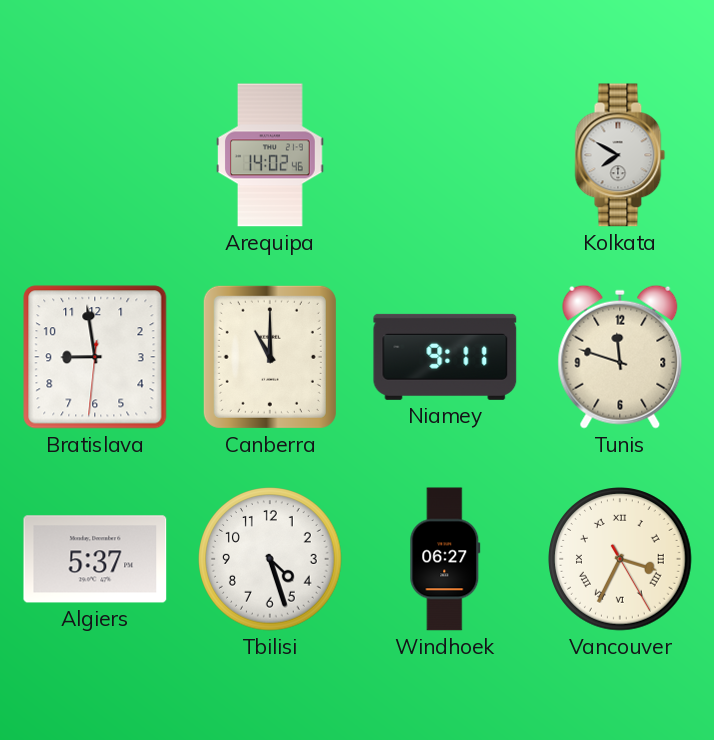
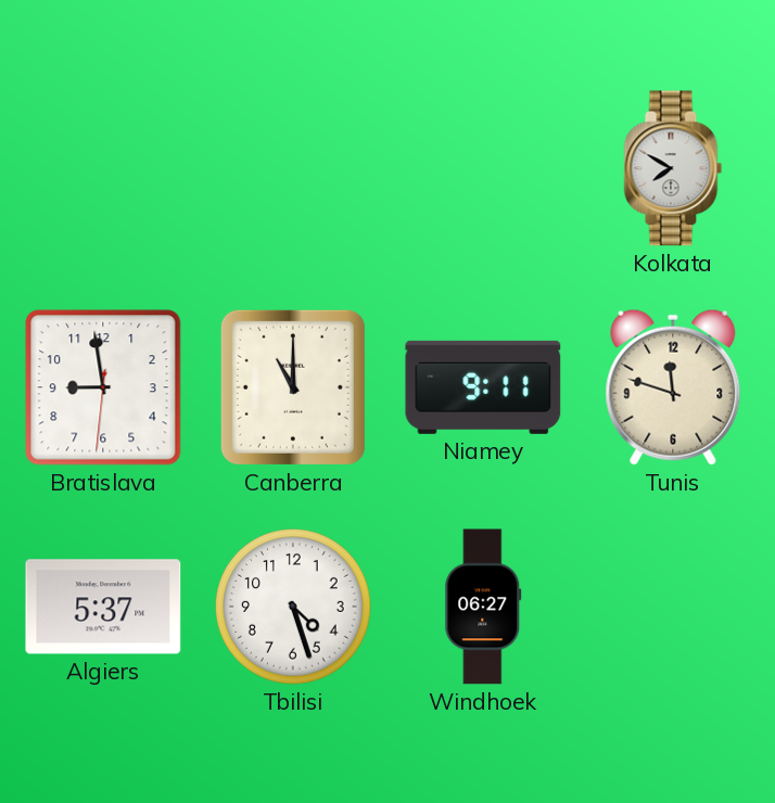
Arequipa: 14:02 -> none
Vancouver: 3:34 -> none
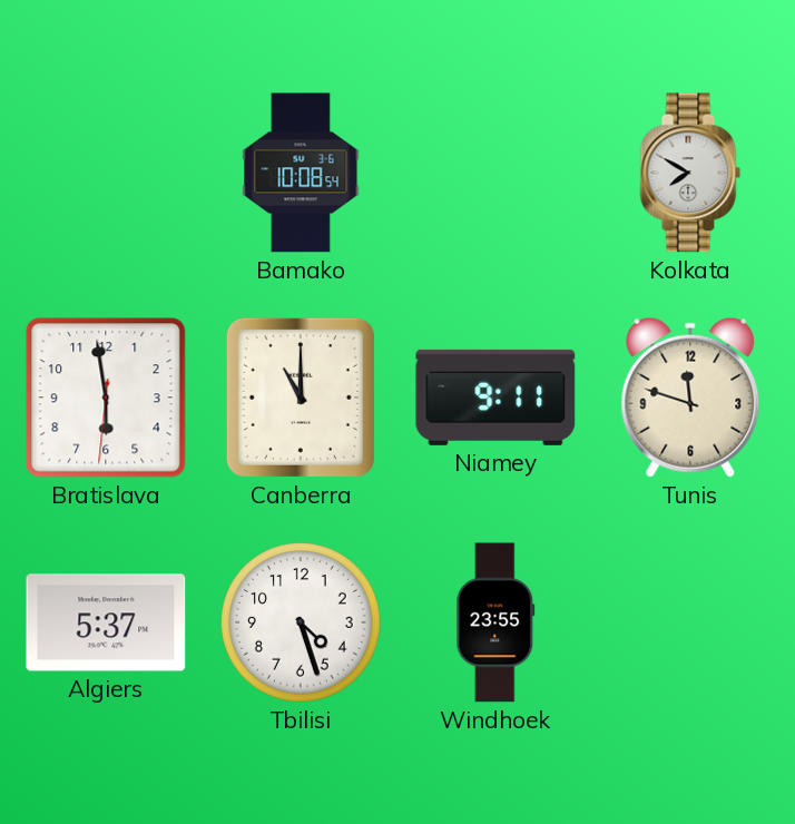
Bamako: none -> 10:08
Bratislava: 8:58 -> 5:58
Windhoek: 06:27 -> 23:55
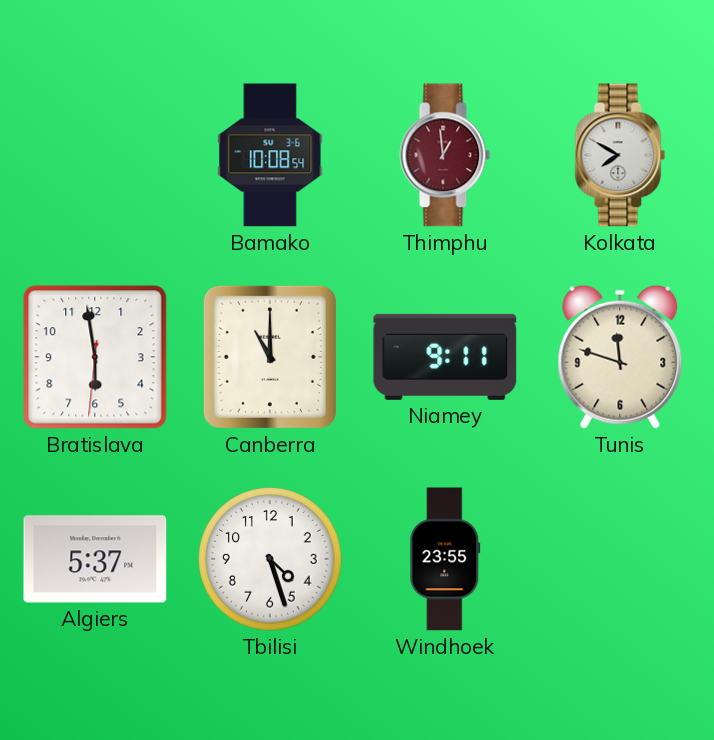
Thimphu: none -> 12:59
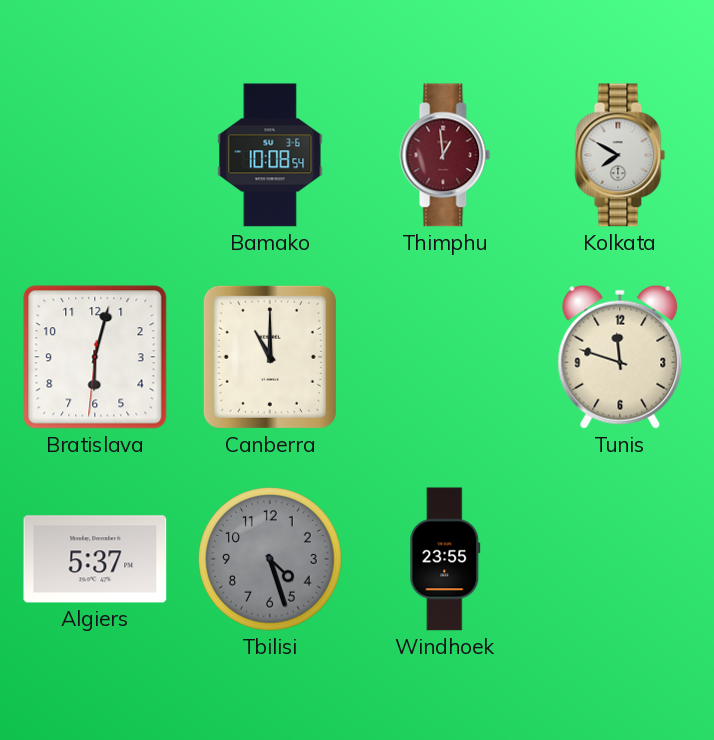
Bratislava: 5:58 -> 6:02
Niamey: 9:11 -> none
Tbilisi dial: white -> grey
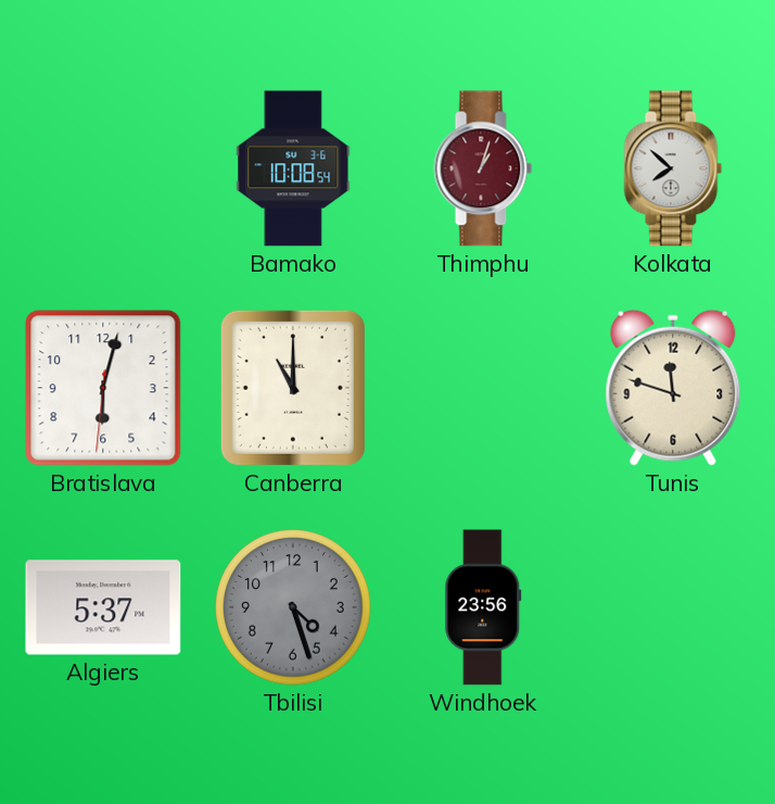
Thimphu: 12:59 -> 1:03
Kolkata: 7:50 -> 7:52
Windhoek: 23:55 -> 23:56
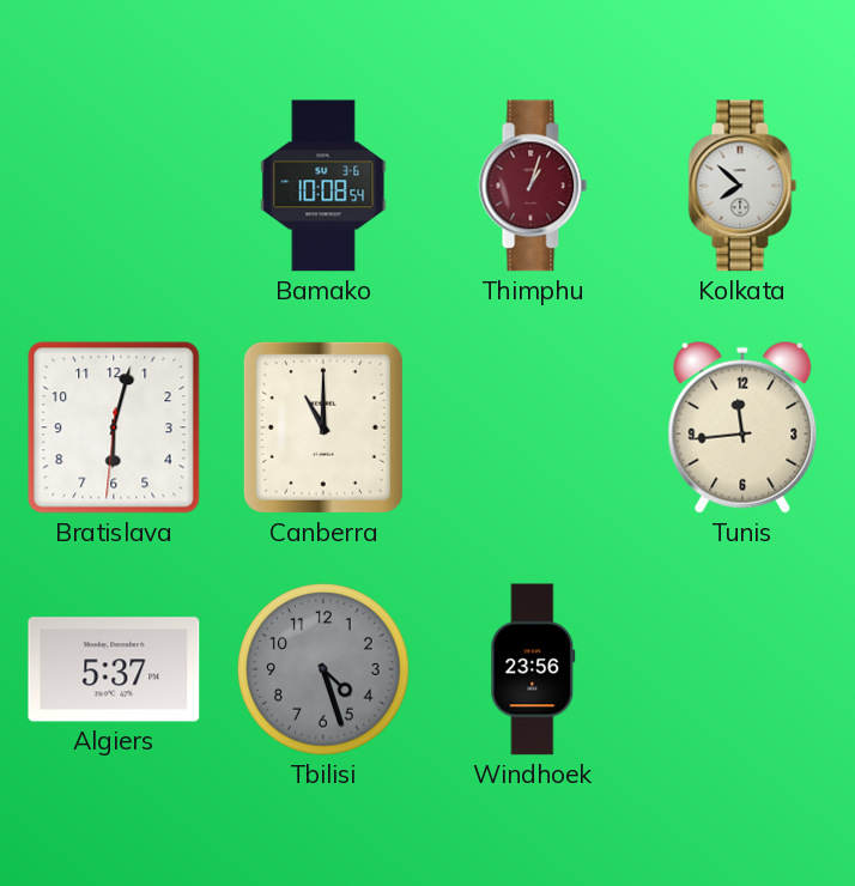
Tunis: 11:48 -> 11:44
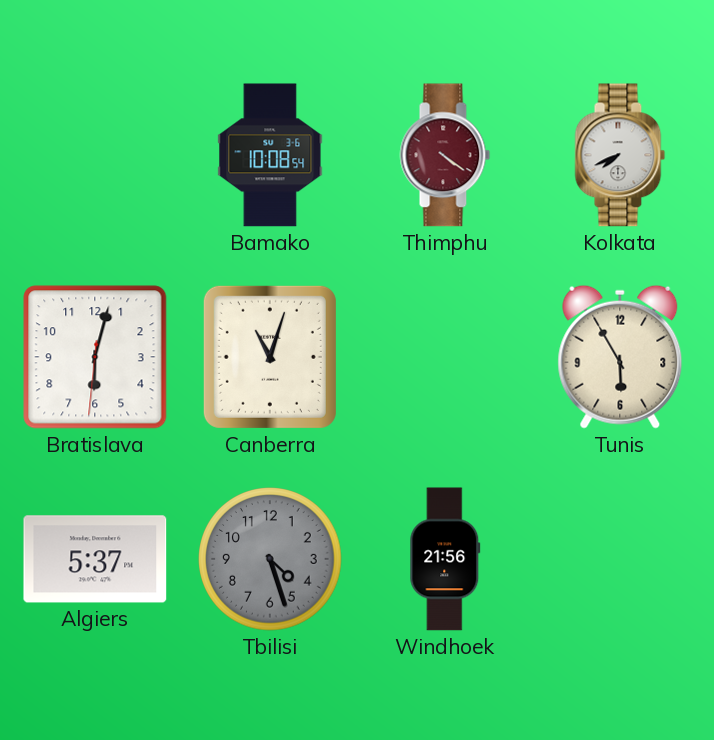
Thimphu: 1:03 -> 4:21
Kolkata: 7:52 -> 7:41
Canberra: 11:00 -> 11:03
Tunis: 11:44 -> 5:55
Windhoek: 23:56 -> 21:56
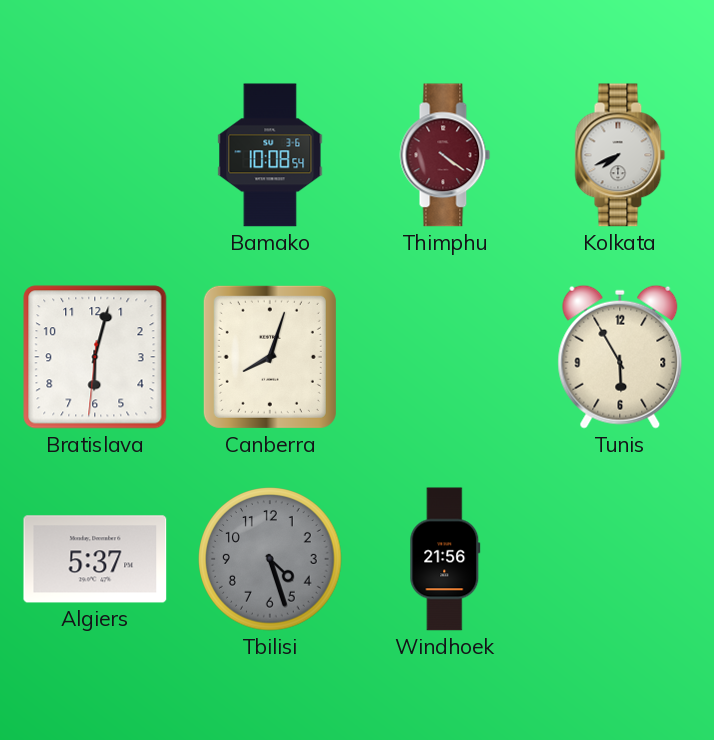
Canberra: 11:03 -> 8:03
